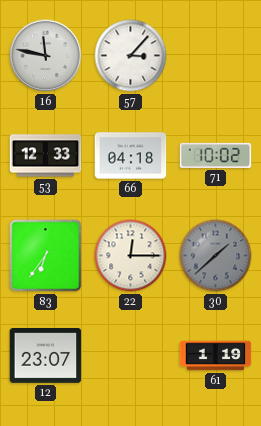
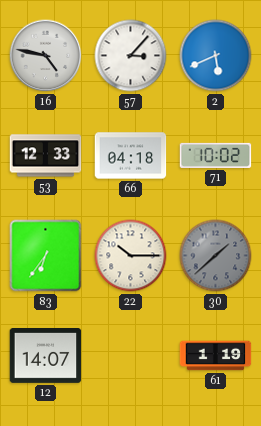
16: 11:47 -> 4:47
2: none -> 5:41
22: 12:15 -> 10:15
12: 23:07 -> 14:07
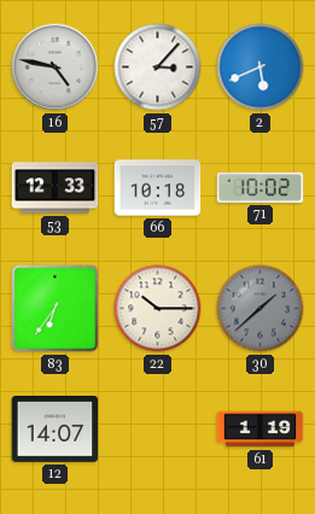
66: 04:18 -> 10:18
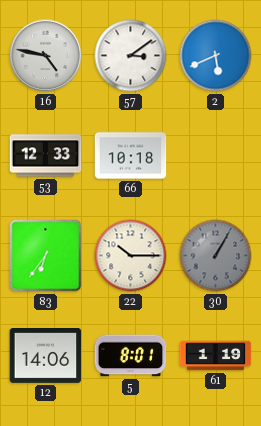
57: 3:07 -> 3:09
71: 10:02 -> none
30: 1:38 -> 1:05
12: 14:07 -> 14:06
5: none -> 8:01
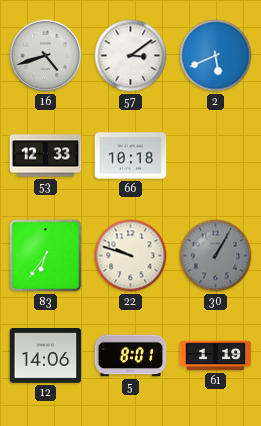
16: 4:47 -> 4:42
22: 10:15 -> 9:48
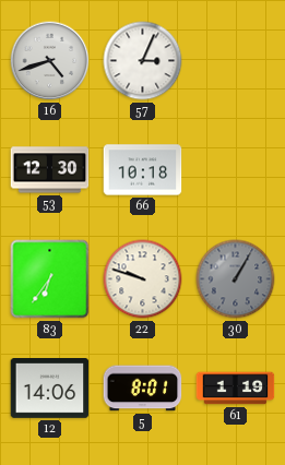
57: 3:09 -> 3:04
2: 5:41 -> none
53: 12:33 -> 12:30
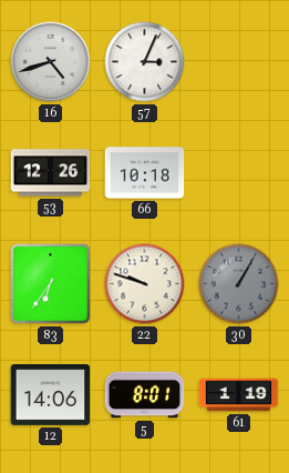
53: 12:30 -> 12:26
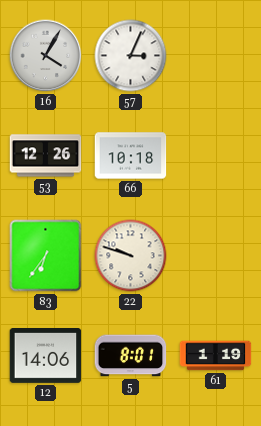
16: 4:42 -> 4:05
30: 1:05 -> none
